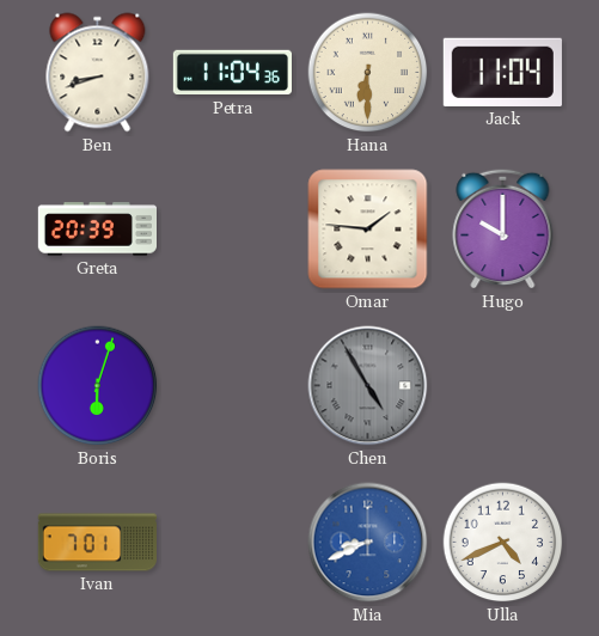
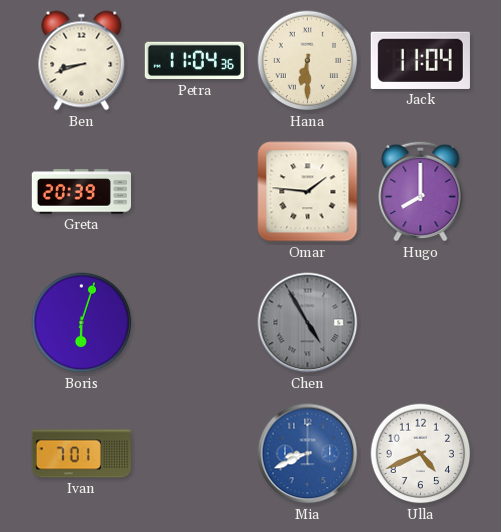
Hugo: 10:00 -> 8:00
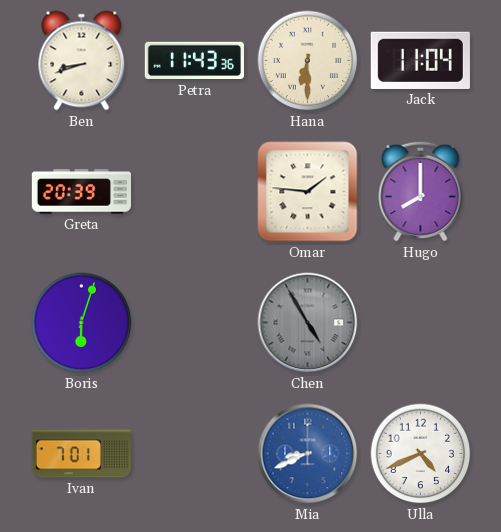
Petra: 11:04 -> 11:43
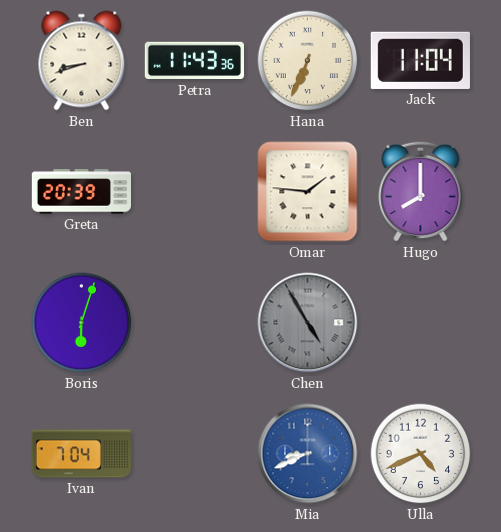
Hana: 6:30 -> 6:34
Ivan: 7:01 -> 7:04
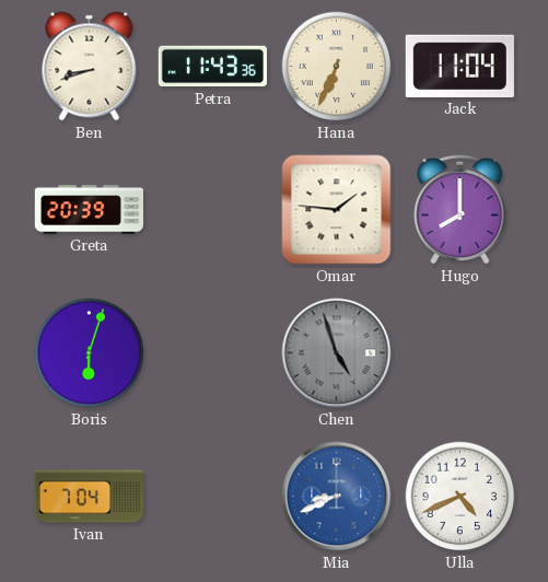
Chen: 4:55 -> 4:57
